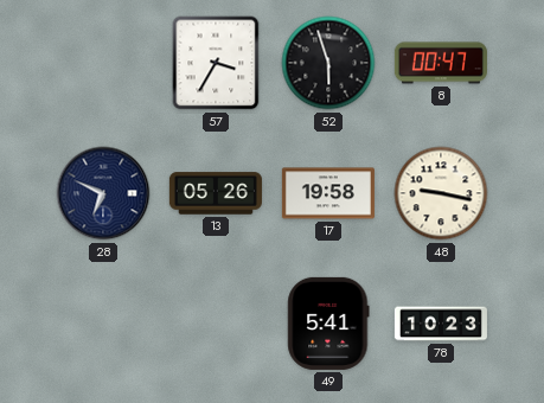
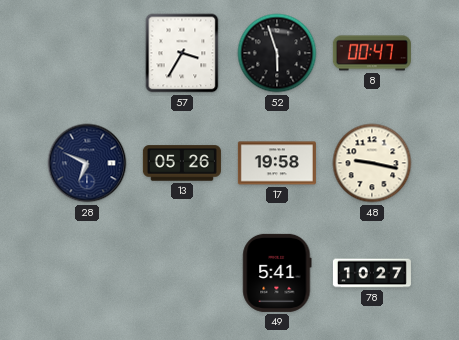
78: 10:23 -> 10:27
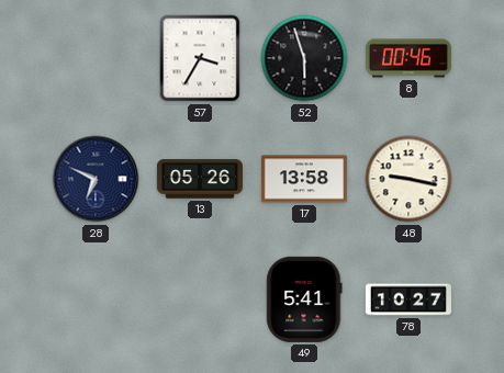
8: 00:47 -> 00:46
17: 19:58 -> 13:58
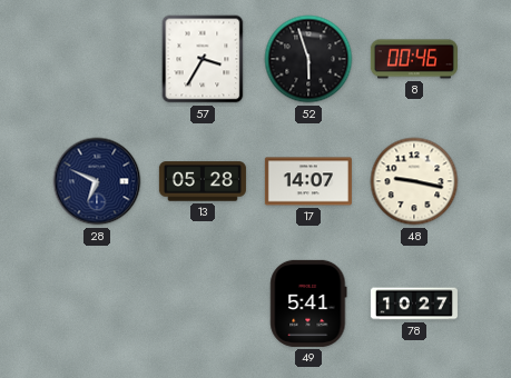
13: 05:26 -> 05:28
17: 13:58 -> 14:07
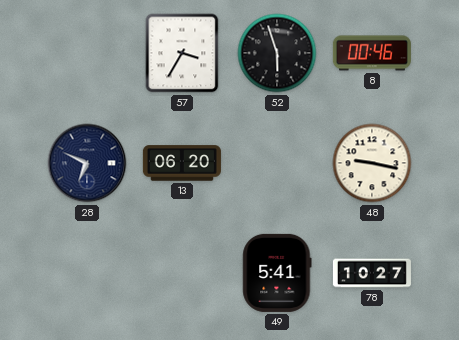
13: 05:28 -> 06:20
17: 14:07 -> none
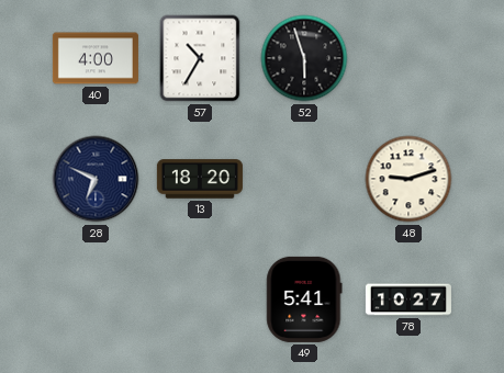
40: none -> 4:00
57: 3:35 -> 10:35
8: 00:46 -> none
13: 06:20 -> 18:20
48: 9:17 -> 9:12
